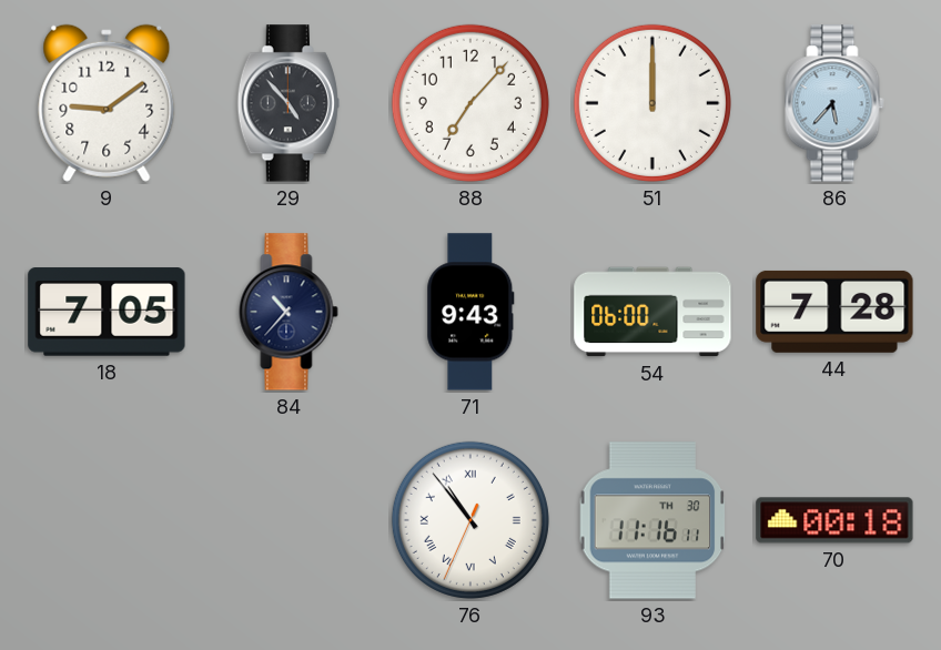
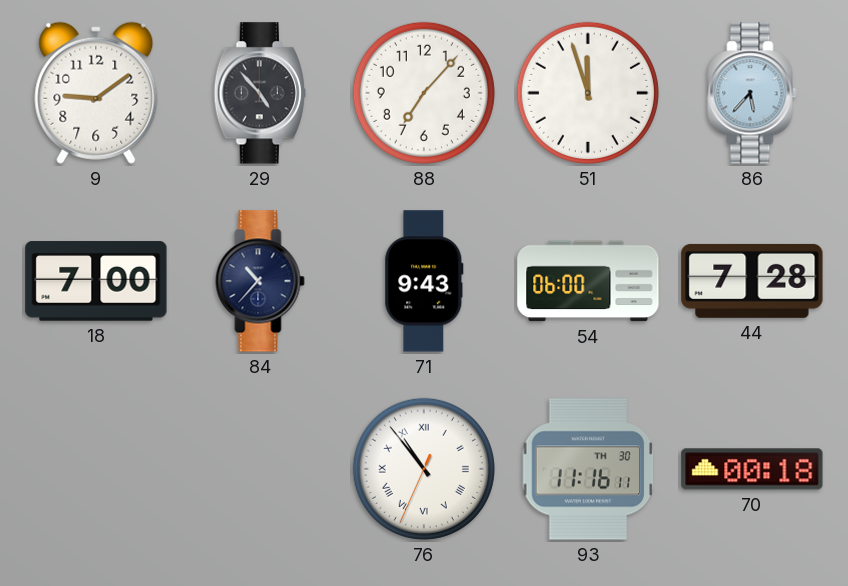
51: 12:00 -> 11:57
18: 7:05 -> 7:00
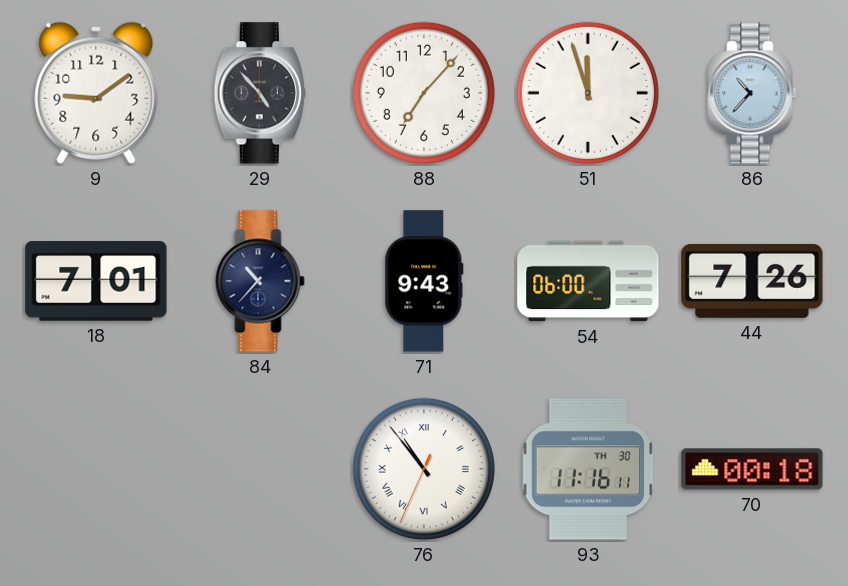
86: 5:37 -> 10:37
18: 7:00 -> 7:01
44: 7:28 -> 7:26
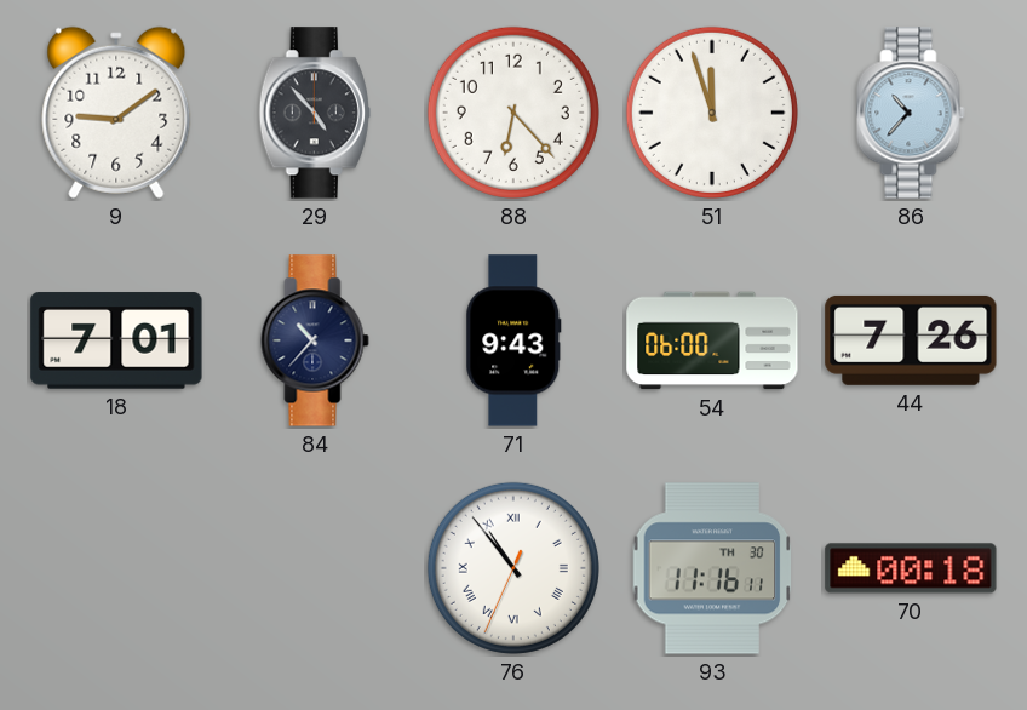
88: 7:07 -> 6:23
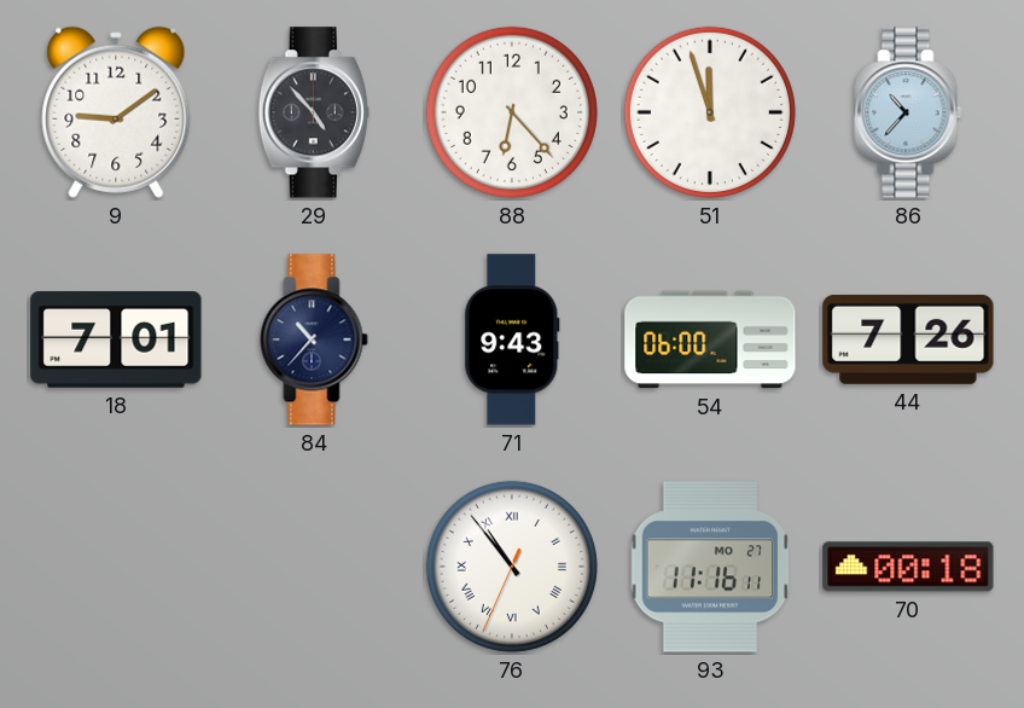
93 date: TH 30 -> MO 27
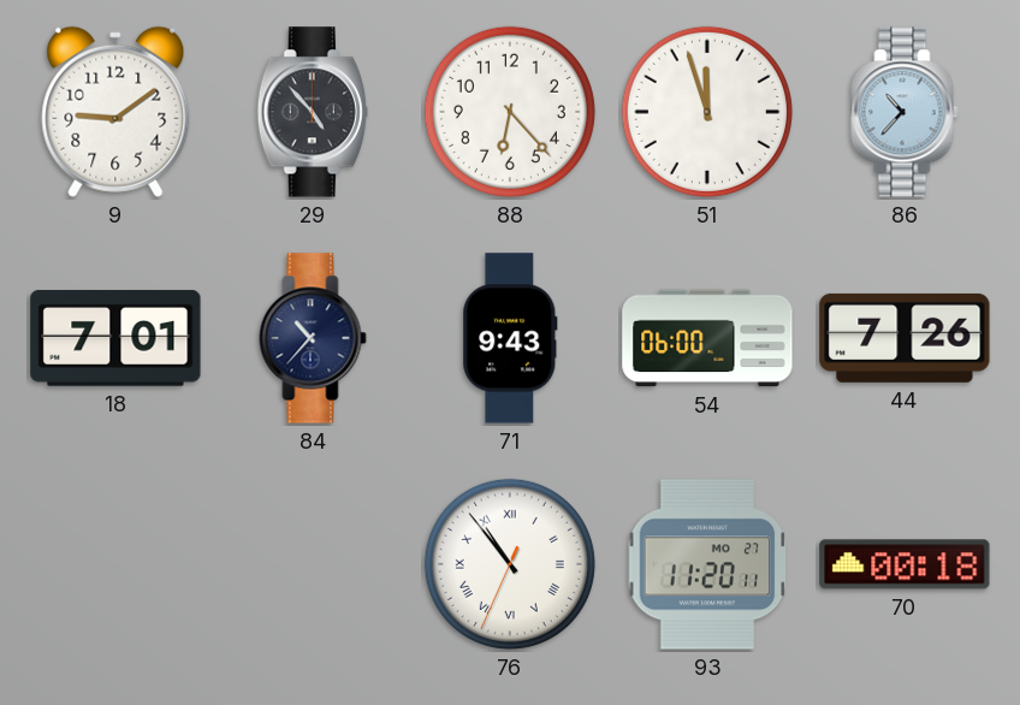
93: 11:16 -> 11:20
